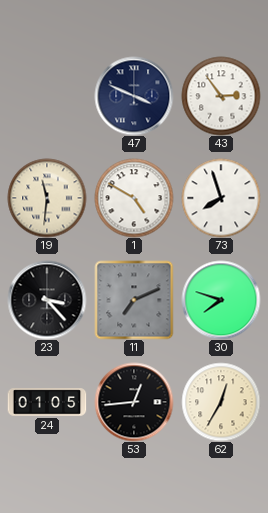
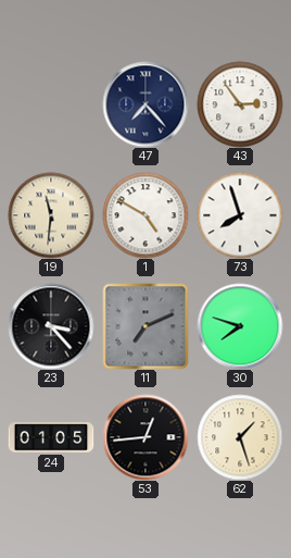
47: 3:49 -> 7:23
62: 12:35 -> 1:27
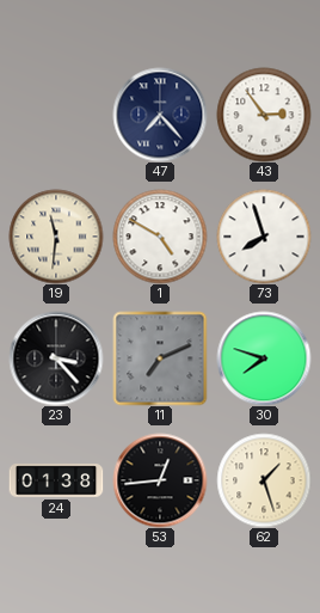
24: 01:05 -> 01:38
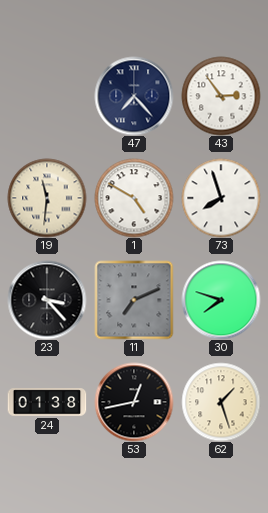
53: 12:44 -> 12:43
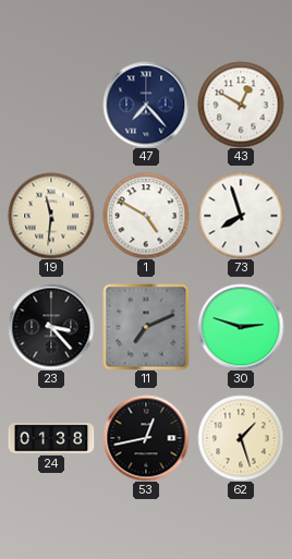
43: 2:54 -> 12:50
30: 7:48 -> 2:48
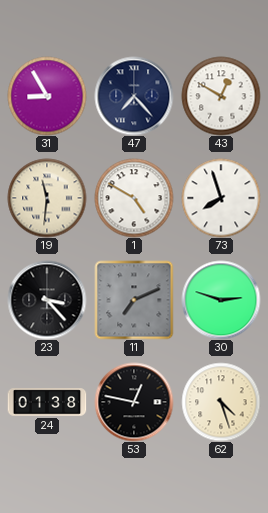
31: none -> 8:55
53: 12:43 -> 12:47
62: 1:27 -> 4:27
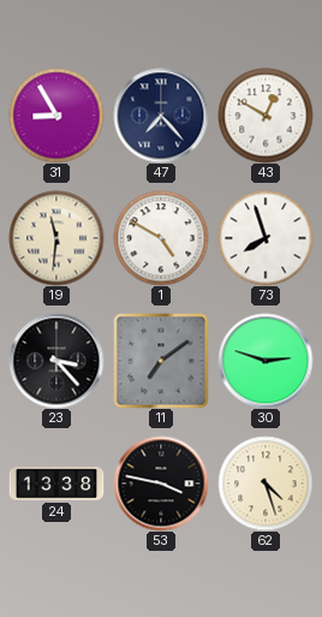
11: 7:11 -> 7:09
24: 01:38 -> 13:38
53: 12:47 -> 3:47
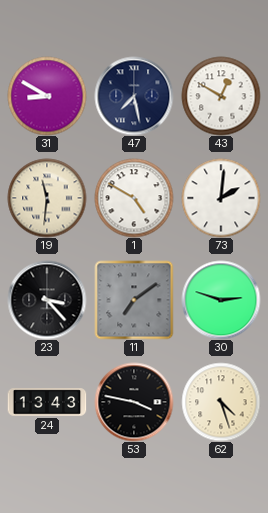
31: 8:55 -> 8:50
47: 7:23 -> 7:28
73: 7:57 -> 2:01
24: 13:38 -> 13:43
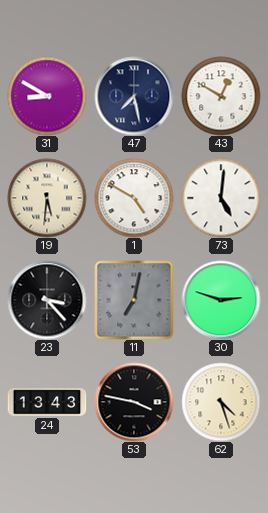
19: 11:31 -> 5:31
73: 2:01 -> 5:01
11: 7:09 -> 7:02
